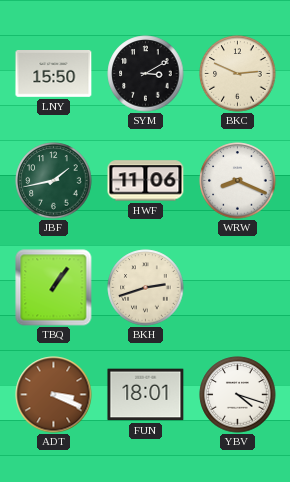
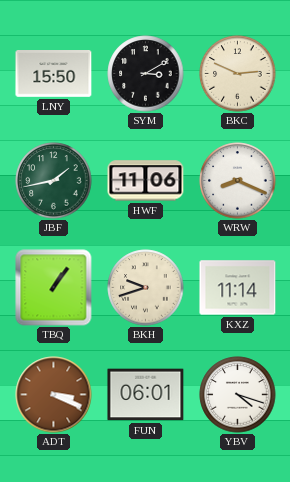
BKH: 2:42 -> 9:42
KXZ: none -> 11:14
FUN: 18:01 -> 06:01
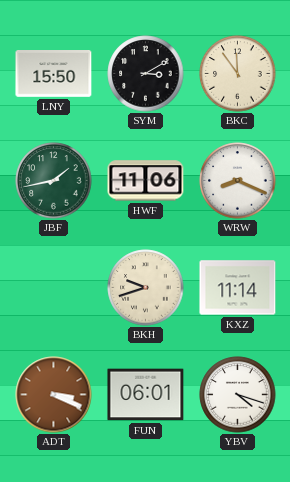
BKC: 2:49 -> 11:54
TBQ: 1:06 -> none
